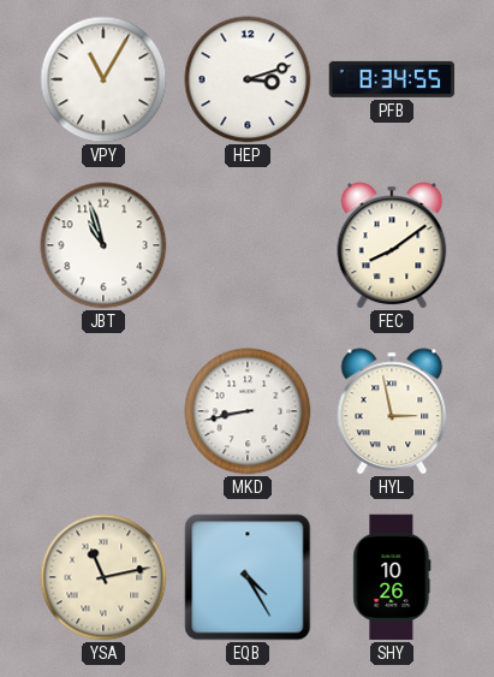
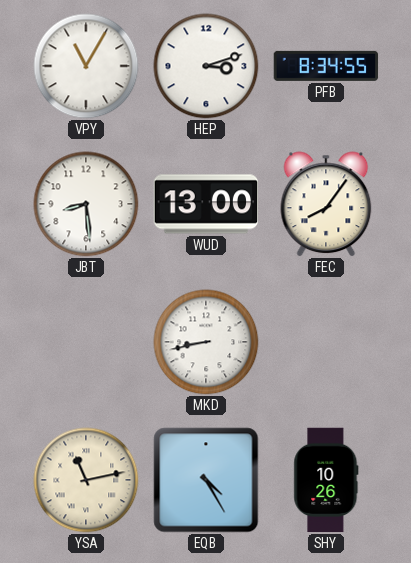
JBT: 10:57 -> 8:29
WUD: none -> 13:00
FEC: 8:09 -> 8:06
HYL: 2:58 -> none
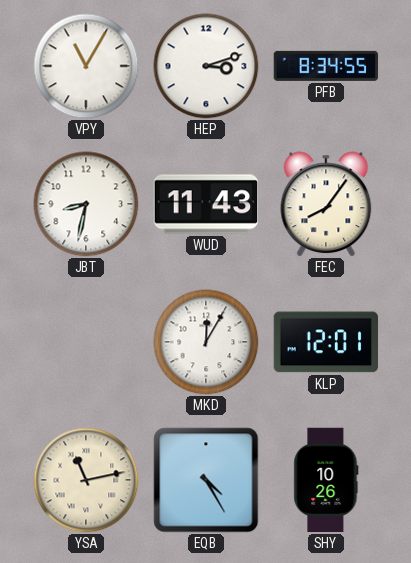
JBT: 8:29 -> 8:32
WUD: 13:00 -> 11:43
MKD: 8:43 -> 12:05
KLP: none -> 12:01
